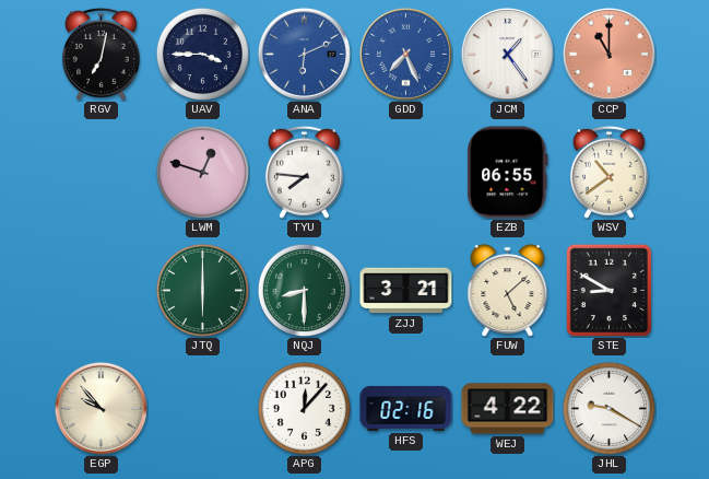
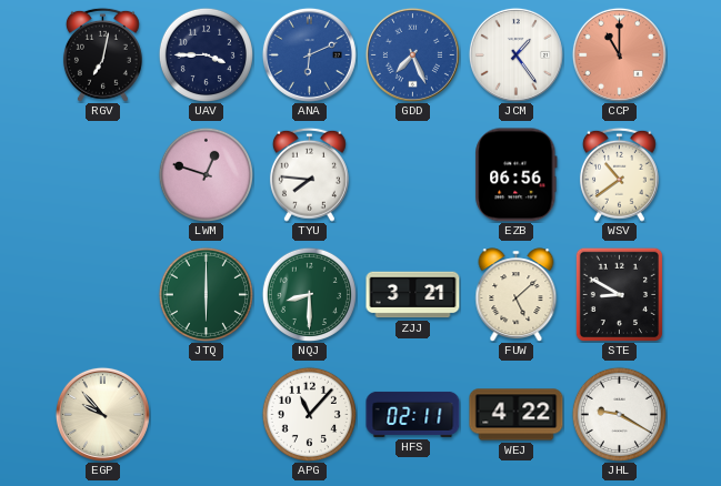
EZB: 06:55 -> 06:56
APG: 12:07 -> 11:07
HFS: 02:16 -> 02:11
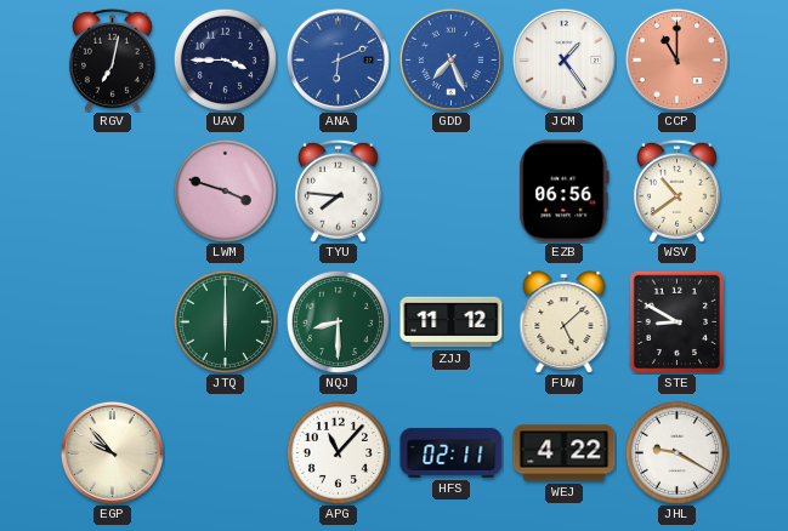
LWM: 12:48 -> 3:48
ZJJ: 3:21 -> 11:12
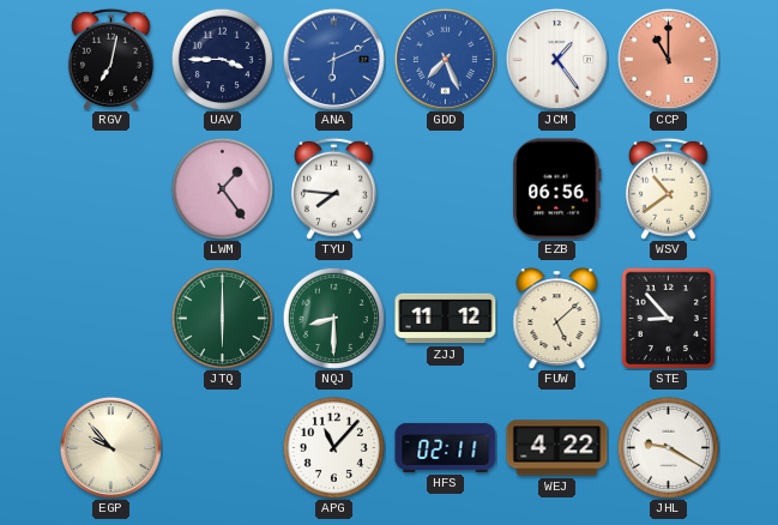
LWM: 3:48 -> 1:24
STE: 8:50 -> 8:53
